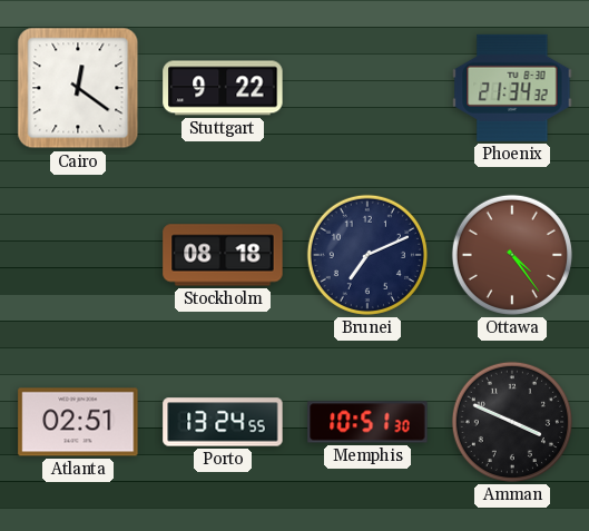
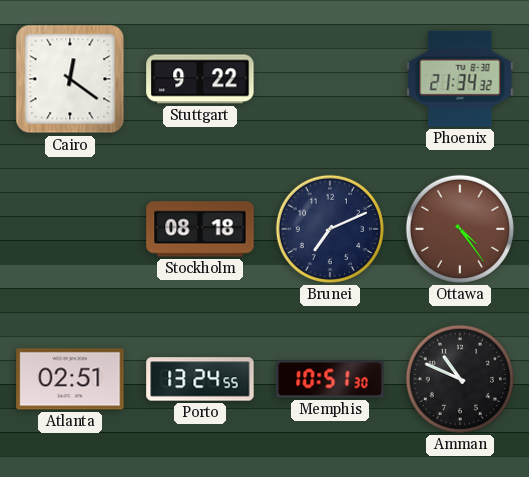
Amman: 3:49 -> 10:49
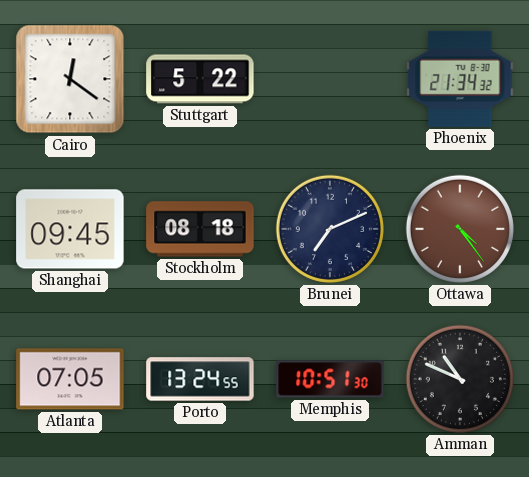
Stuttgart: 9:22 -> 5:22
Shanghai: none -> 09:45
Atlanta: 02:51 -> 07:05
